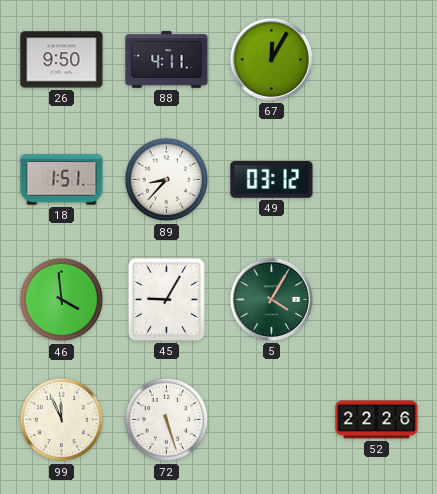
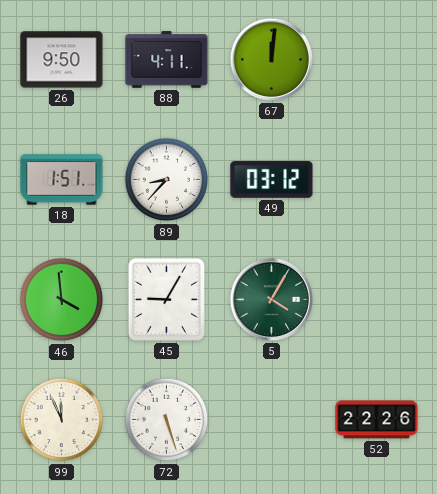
67: 12:05 -> 12:01
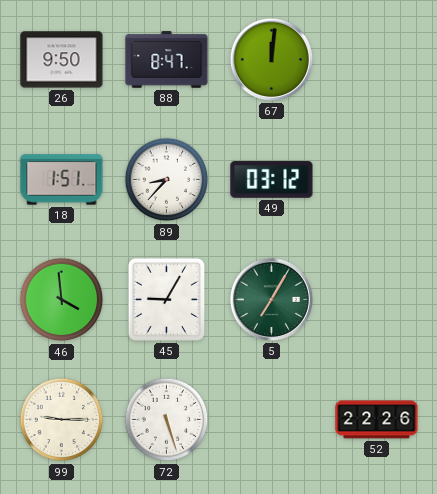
88: 4:11 -> 8:47
5: 4:05 -> 7:05
99: 11:56 -> 9:15
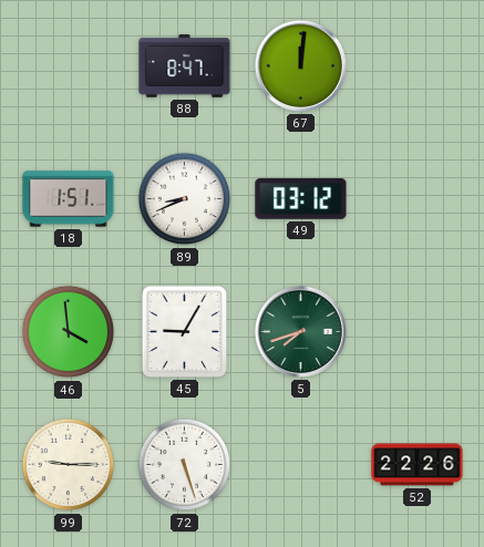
26: 9:50 -> none
89: 8:37 -> 8:41
5: 7:05 -> 7:42
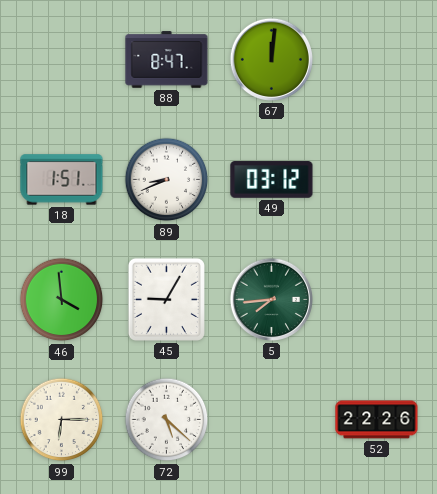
5: 7:42 -> 7:44
99: 9:15 -> 6:15
72: 5:27 -> 5:22
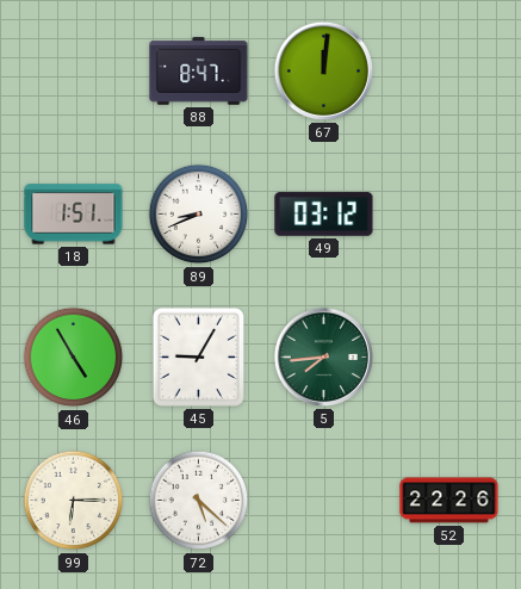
46: 3:59 -> 4:55
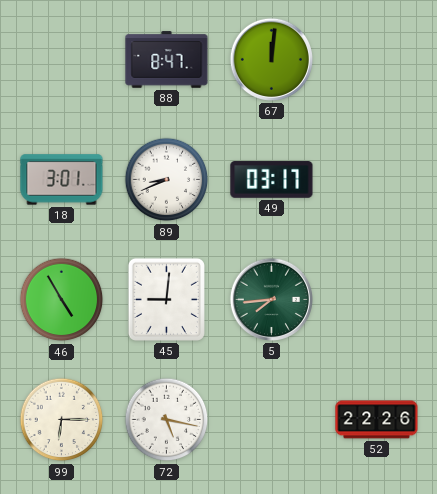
18: 1:51 -> 3:01
49: 03:12 -> 03:17
45: 9:05 -> 9:01
72: 5:22 -> 5:17
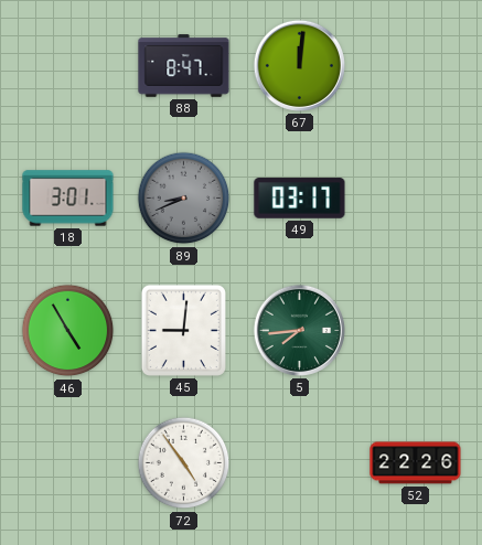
89 dial: white -> grey
99: 6:15 -> none
72: 5:17 -> 4:54
